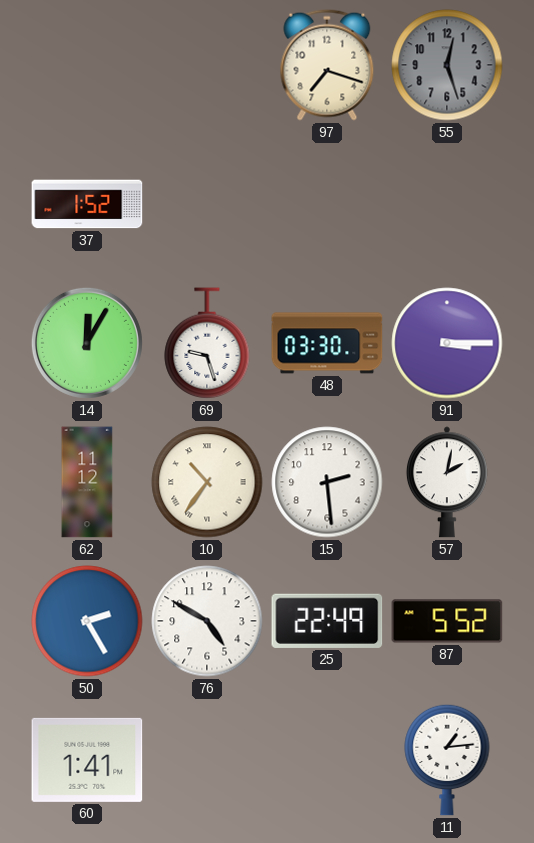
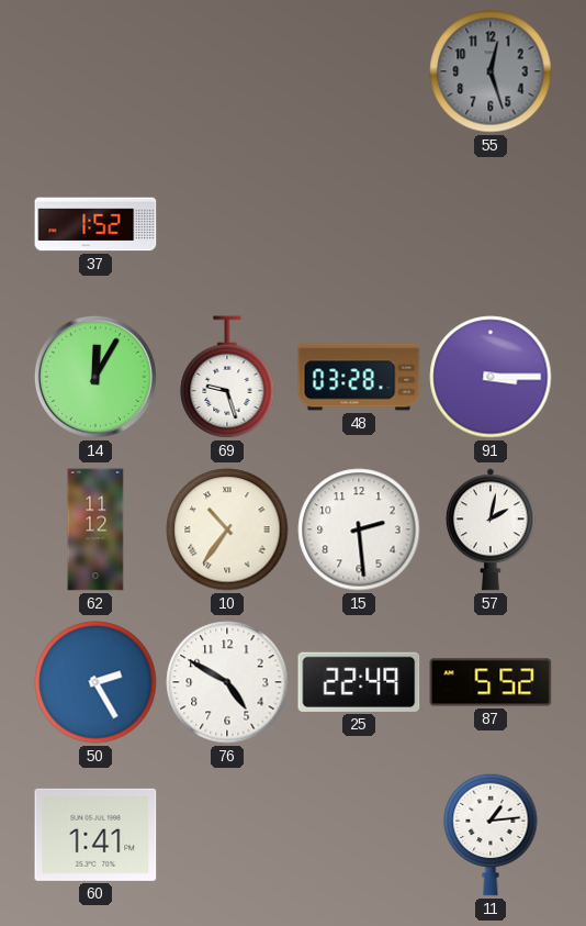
97: 7:18 -> none
48: 03:30 -> 03:28
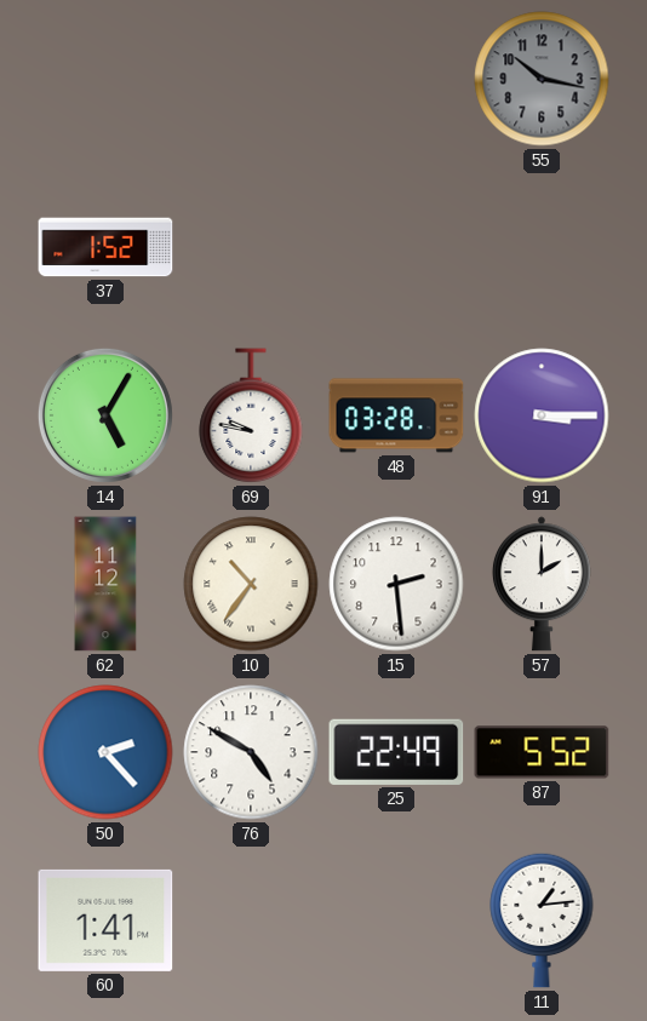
55: 12:27 -> 10:17
14: 12:05 -> 5:05
69: 9:27 -> 9:47
57: 2:02 -> 2:00
50: 2:25 -> 2:23
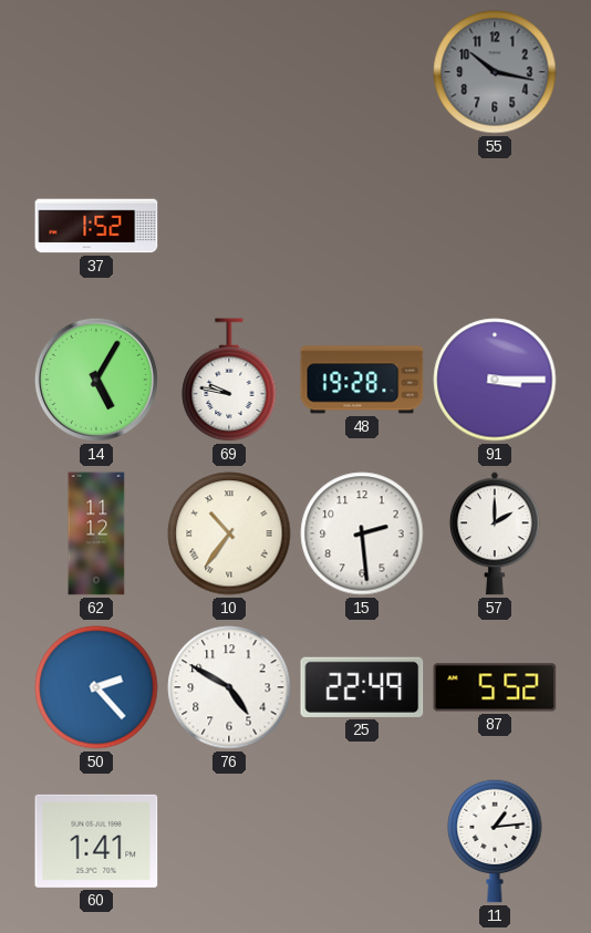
48: 03:28 -> 19:28
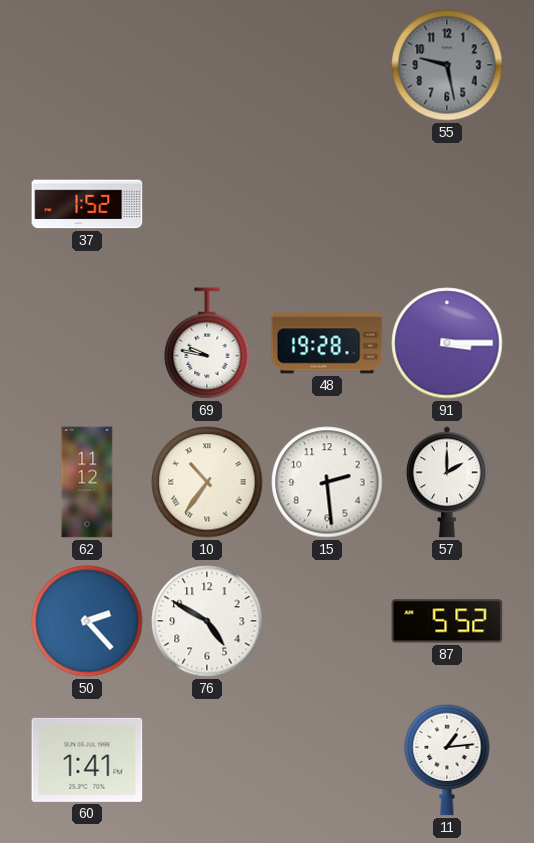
55: 10:17 -> 9:28
14: 5:05 -> none
25: 22:49 -> none
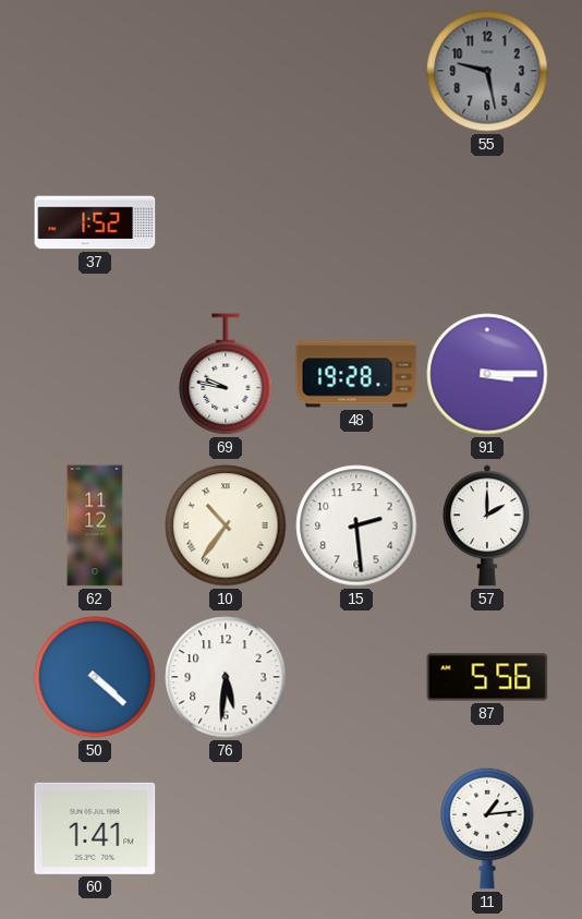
50: 2:23 -> 4:22
76: 4:50 -> 5:31
87: 5:52 -> 5:56
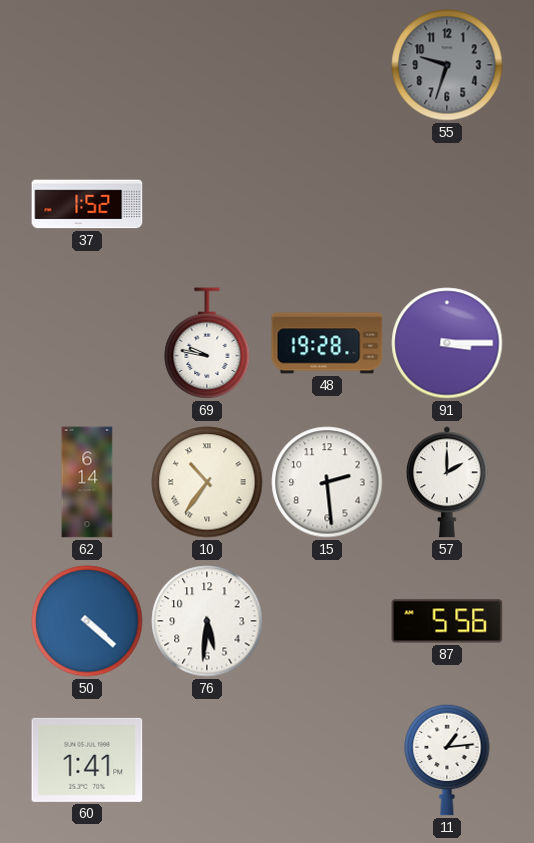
55: 9:28 -> 9:33
62: 11:12 -> 6:14
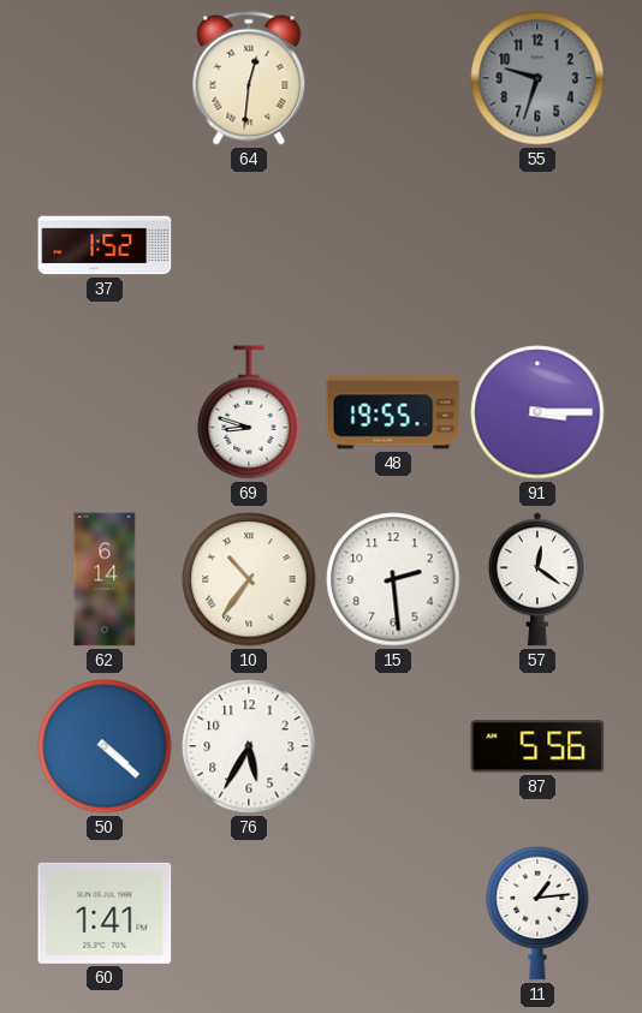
64: none -> 12:31
69: 9:47 -> 8:48
48: 19:28 -> 19:55
57: 2:00 -> 12:21
76: 5:31 -> 5:35
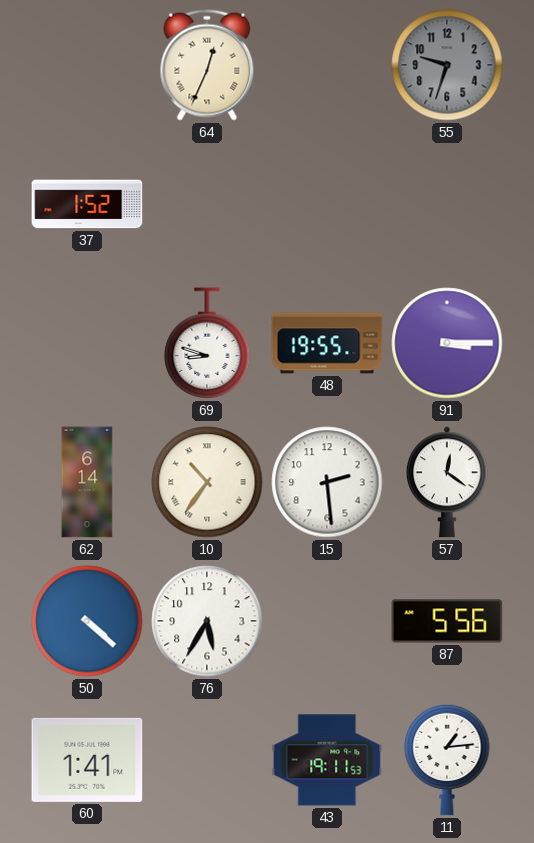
64: 12:31 -> 12:34
43: none -> 19:11
